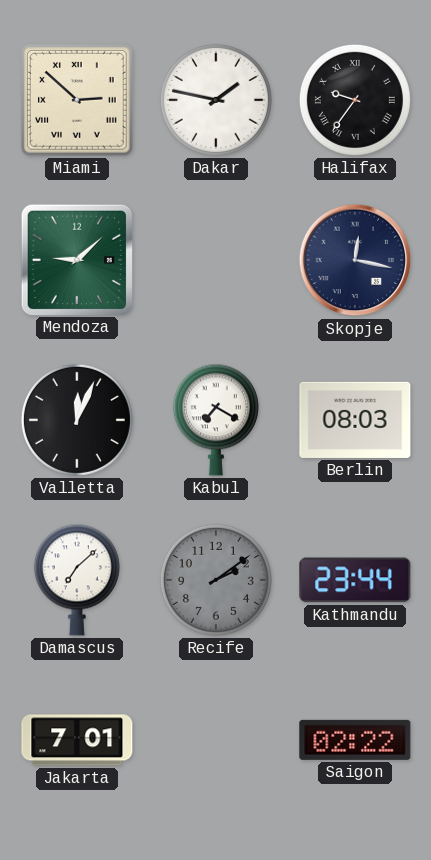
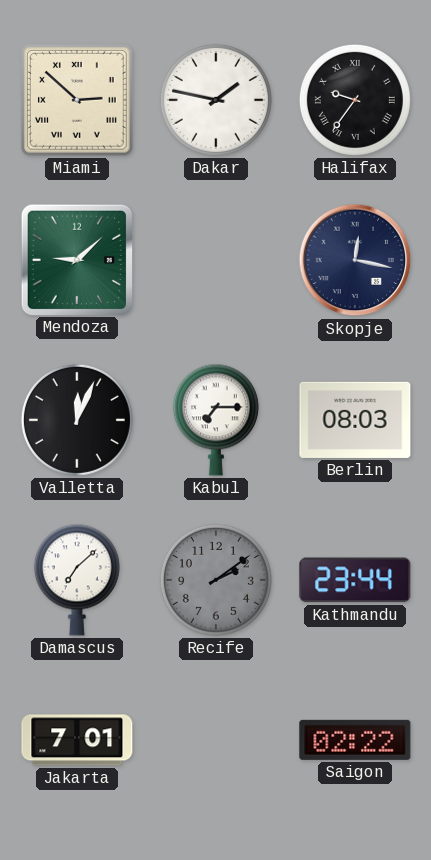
Kabul: 7:20 -> 7:15
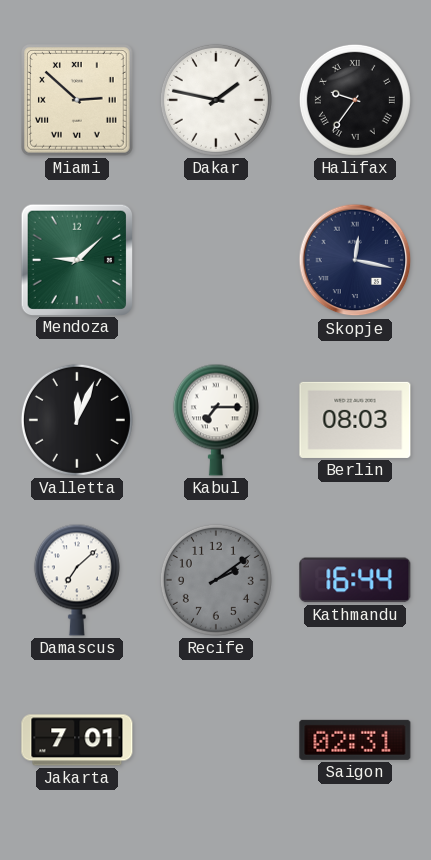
Kathmandu: 23:44 -> 16:44
Saigon: 02:22 -> 02:31
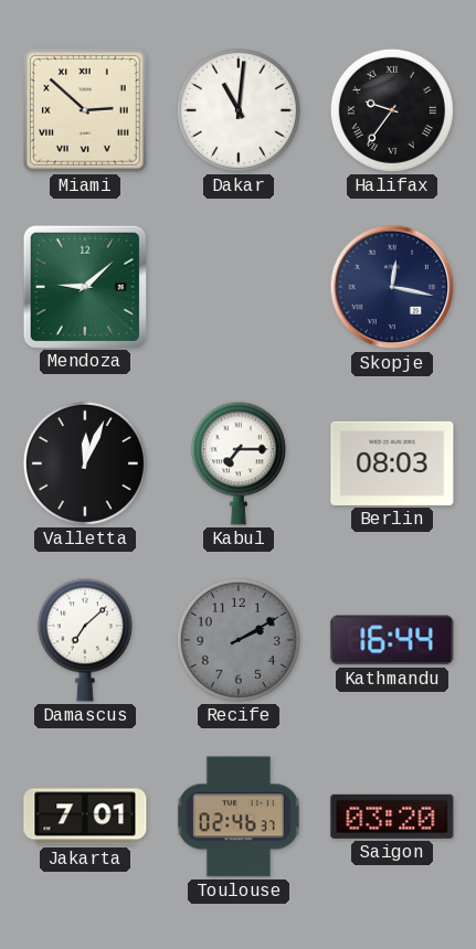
Dakar: 1:47 -> 11:01
Recife: 2:09 -> 2:10
Toulouse: none -> 02:46
Saigon: 02:31 -> 03:20
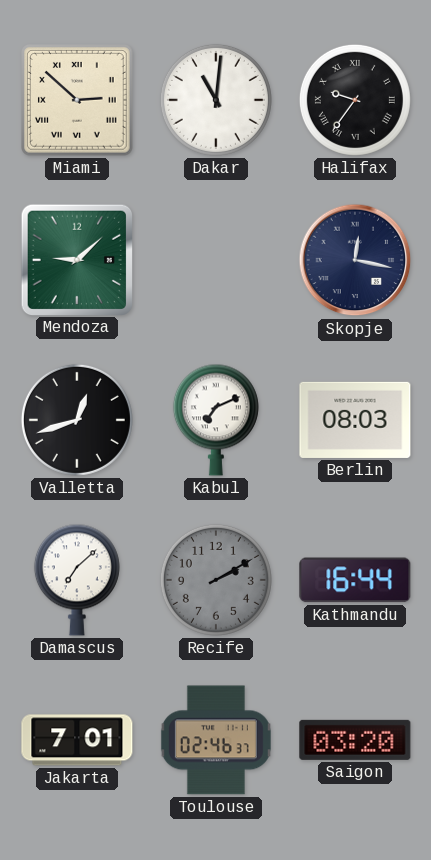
Valletta: 12:04 -> 12:42
Kabul: 7:15 -> 7:11
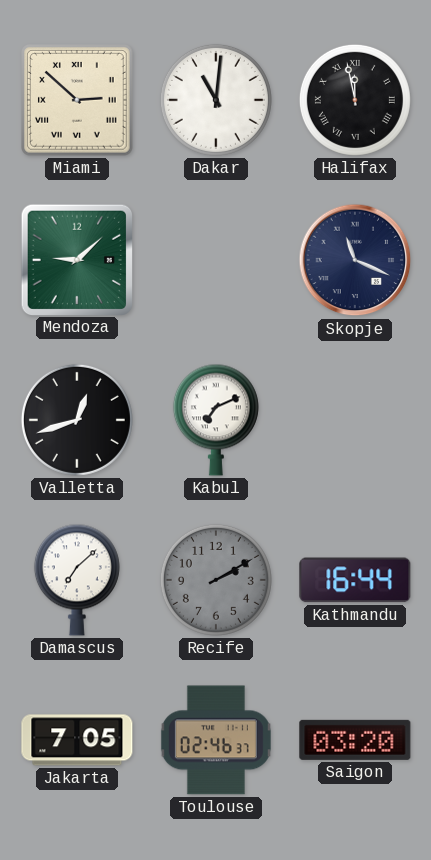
Halifax: 9:36 -> 11:58
Skopje: 12:17 -> 11:19
Berlin: 08:03 -> none
Jakarta: 7:01 -> 7:05
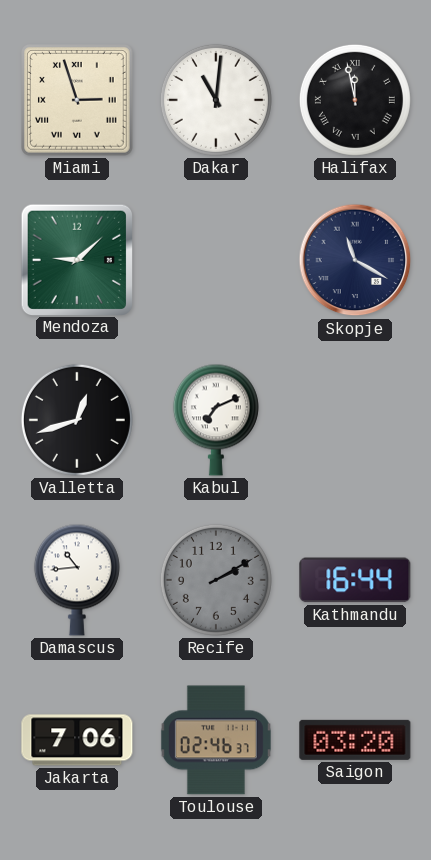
Miami: 2:52 -> 2:57
Skopje: 11:19 -> 11:20
Damascus: 7:08 -> 10:44
Jakarta: 7:05 -> 7:06
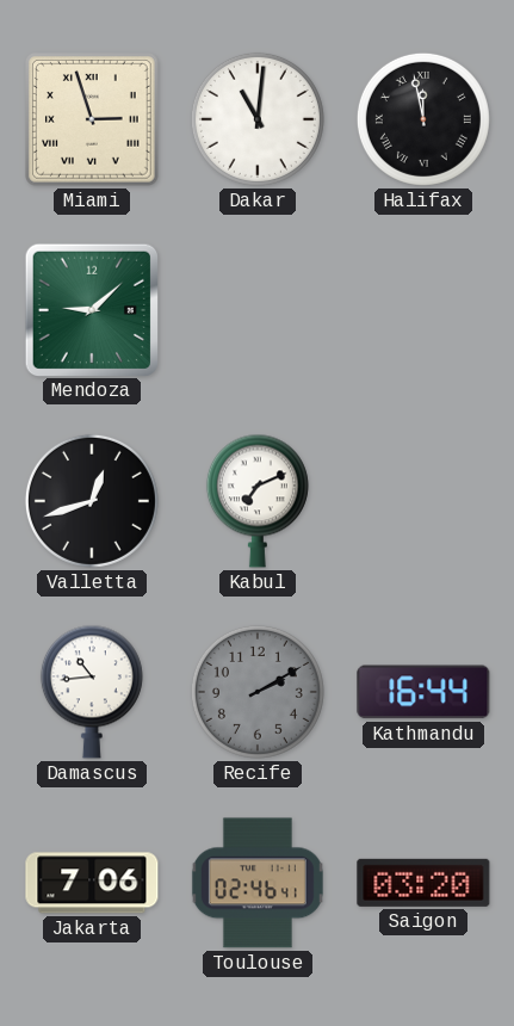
Skopje: 11:20 -> none
Toulouse: 02:46:37 -> 02:46:41
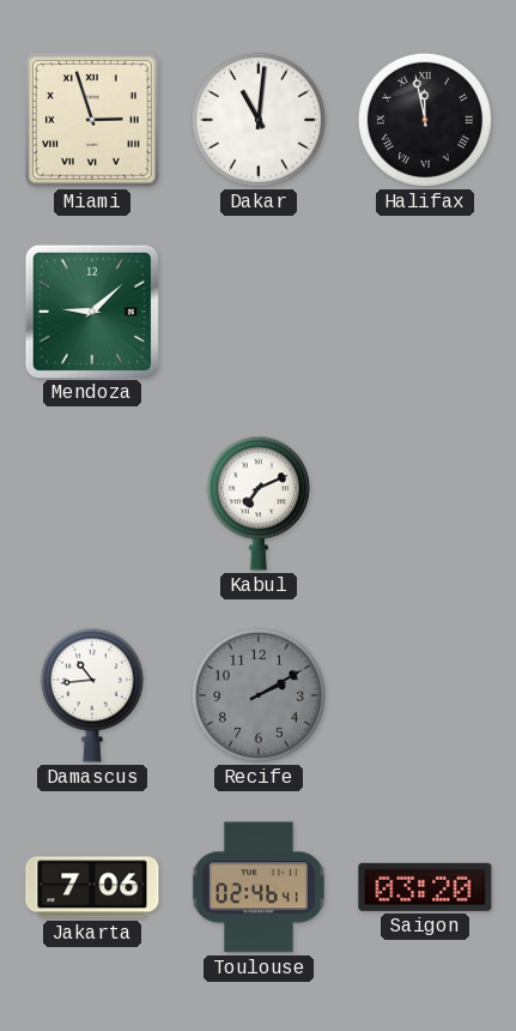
Valletta: 12:42 -> none
Kathmandu: 16:44 -> none
